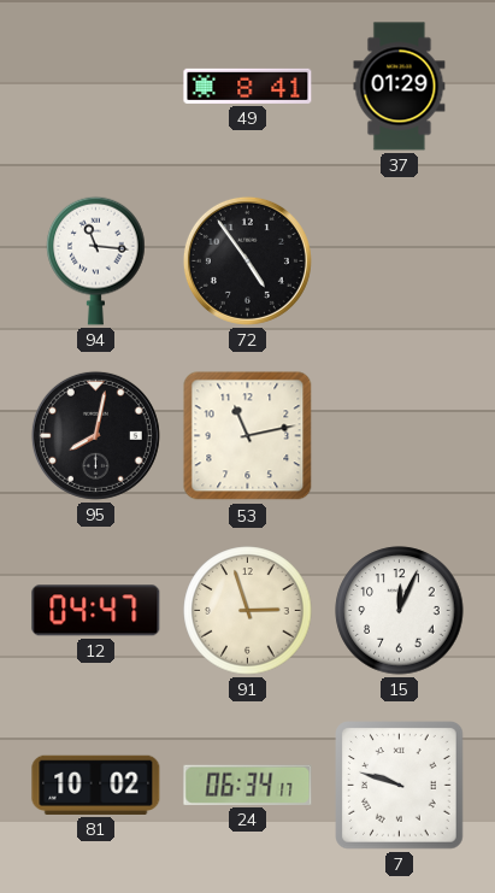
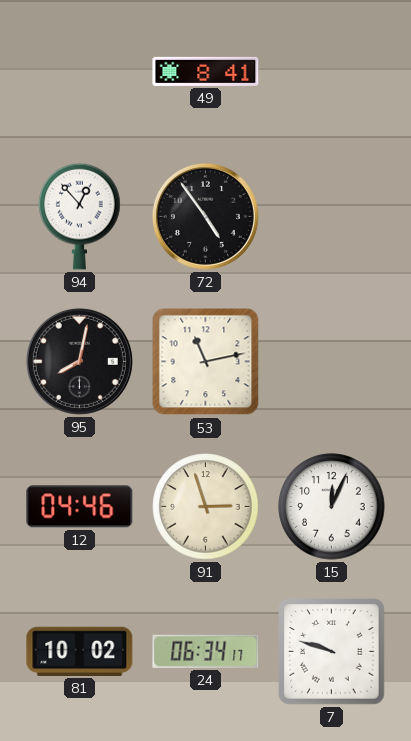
37: 01:29 -> none
94: 11:16 -> 12:53
12: 04:47 -> 04:46
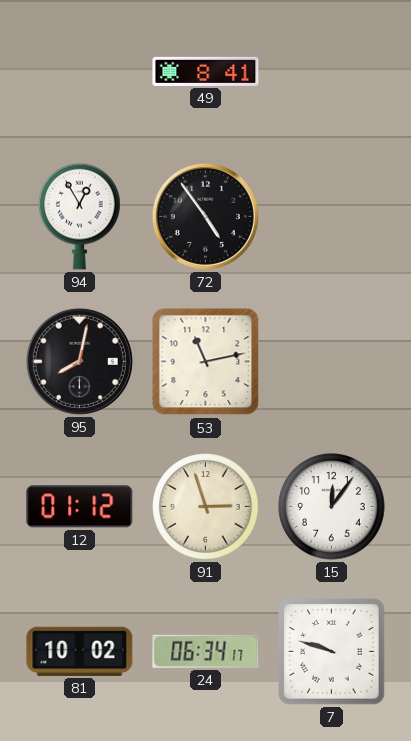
94: 12:53 -> 12:55
12: 04:46 -> 01:12
15: 12:04 -> 12:06
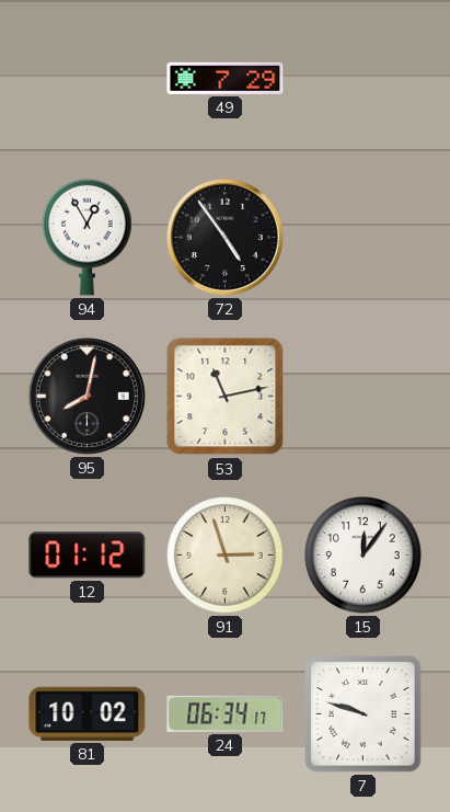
49: 8:41 -> 7:29
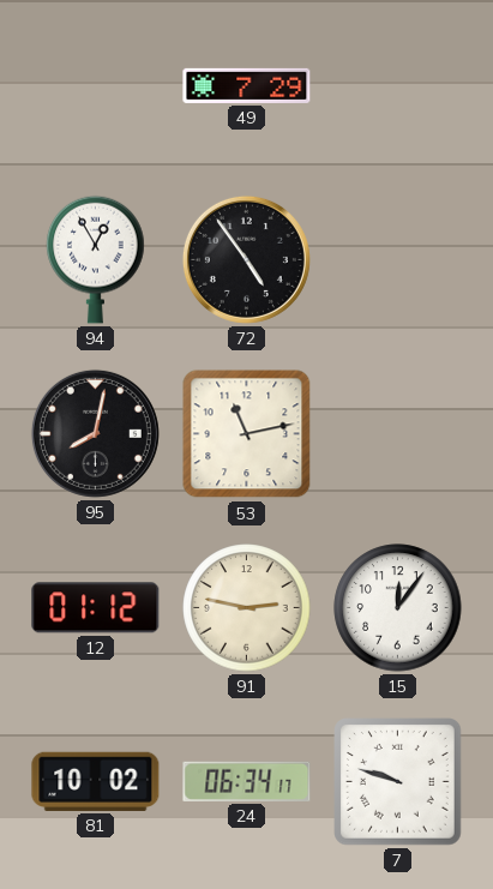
91: 2:57 -> 2:47
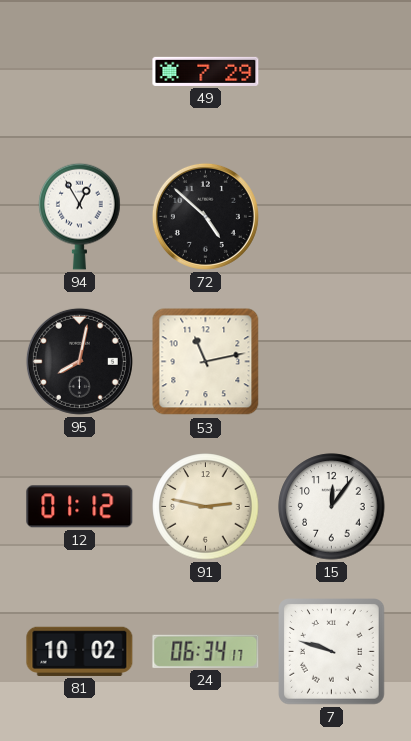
72: 4:54 -> 4:52
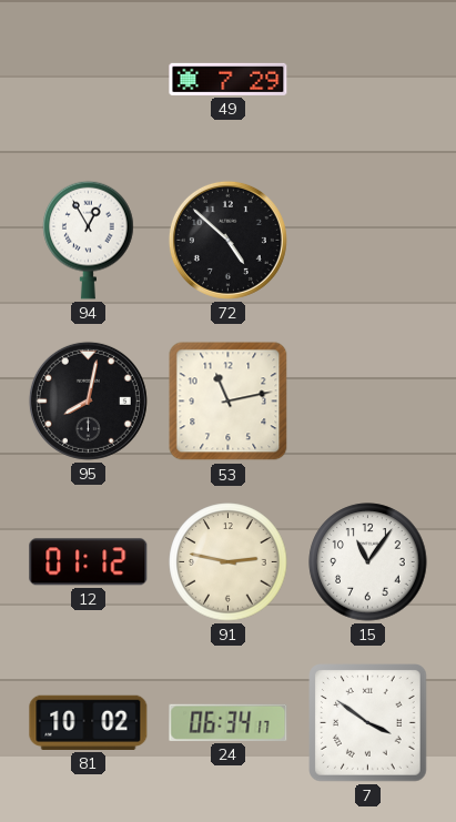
15: 12:06 -> 11:06
7: 9:48 -> 3:51
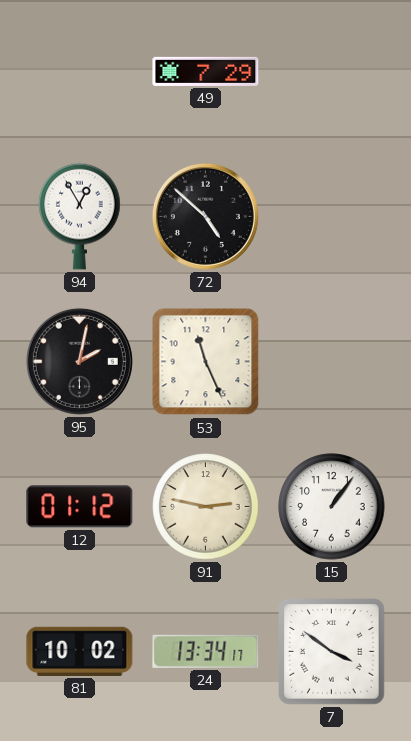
95: 8:02 -> 2:02
53: 11:13 -> 11:26
15: 11:06 -> 1:06
24: 06:34 -> 13:34
